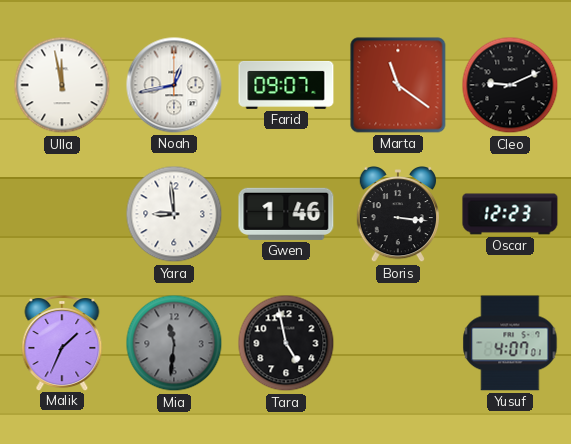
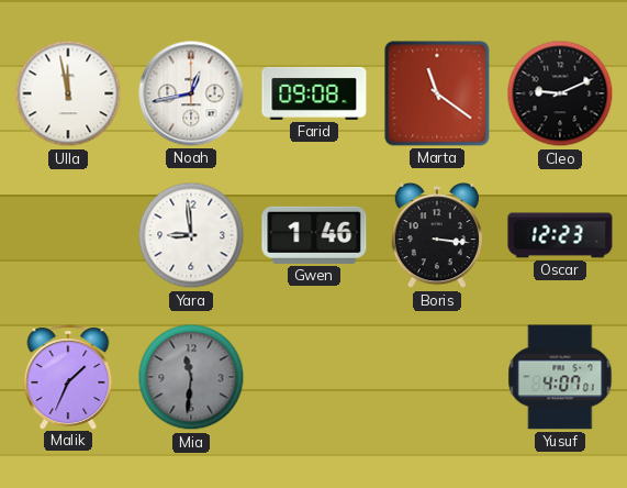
Farid: 09:07 -> 09:08
Tara: 4:58 -> none
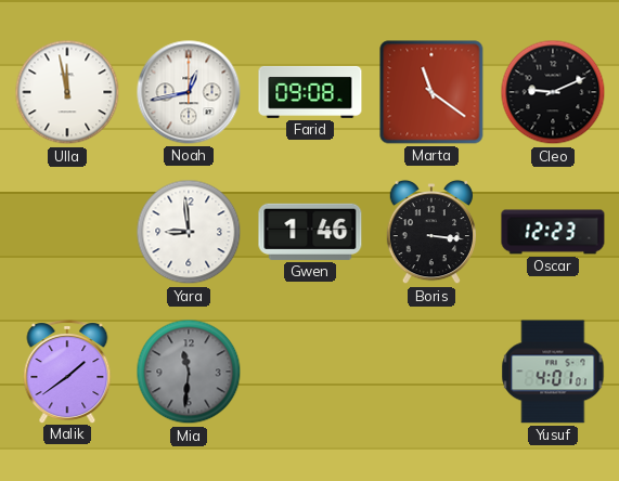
Malik: 1:34 -> 1:39
Yusuf: 4:07 -> 4:01
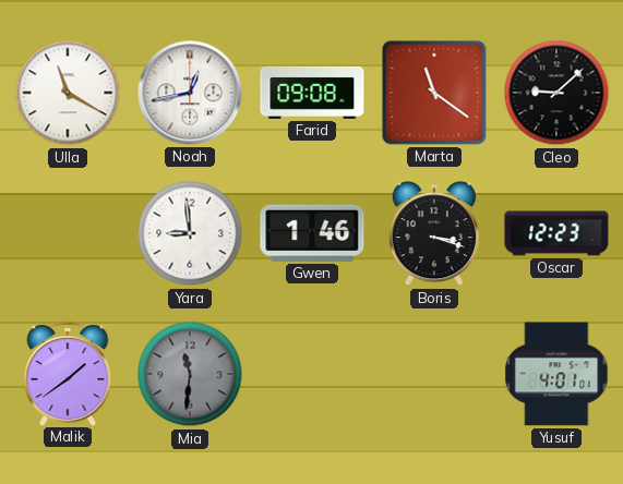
Ulla: 11:58 -> 11:20
Cleo: 9:11 -> 9:08
Boris: 3:16 -> 3:18
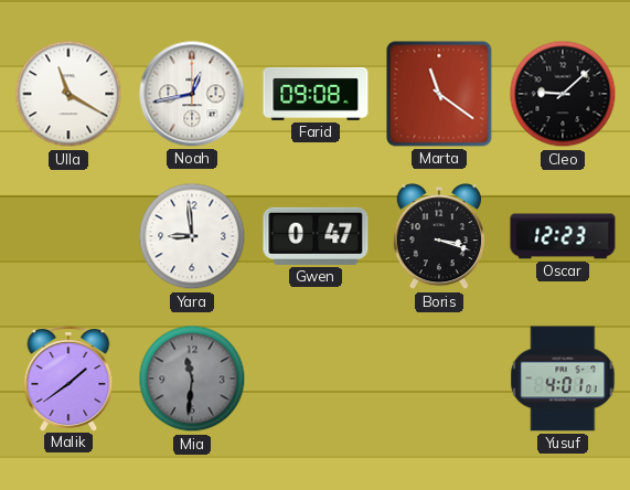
Gwen: 1:46 -> 0:47
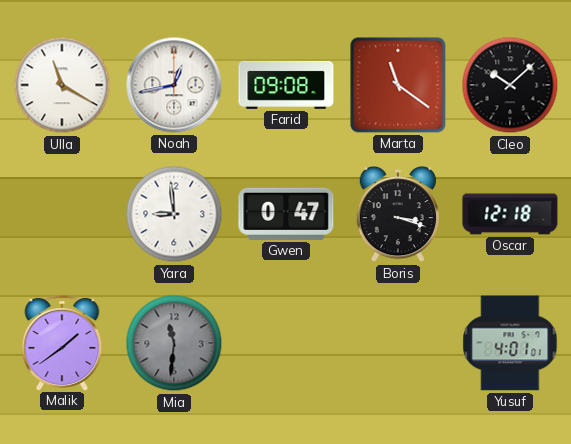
Cleo: 9:08 -> 10:08
Oscar: 12:23 -> 12:18
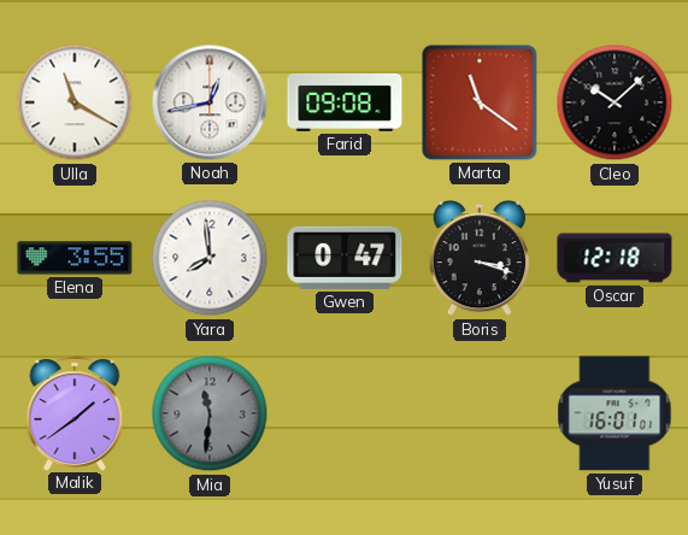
Elena: none -> 3:55
Yara: 8:59 -> 7:59
Yusuf: 4:01 -> 16:01
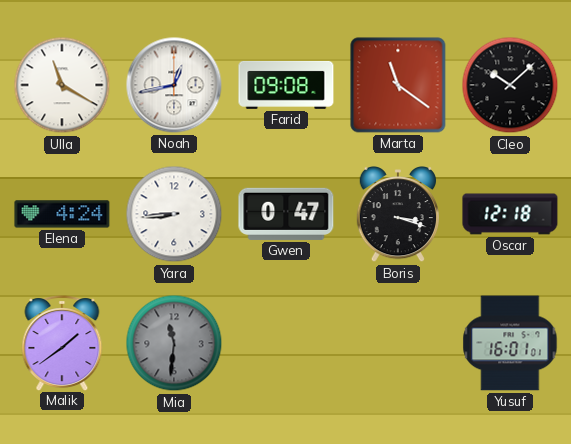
Elena: 3:55 -> 4:24
Yara: 7:59 -> 8:44
